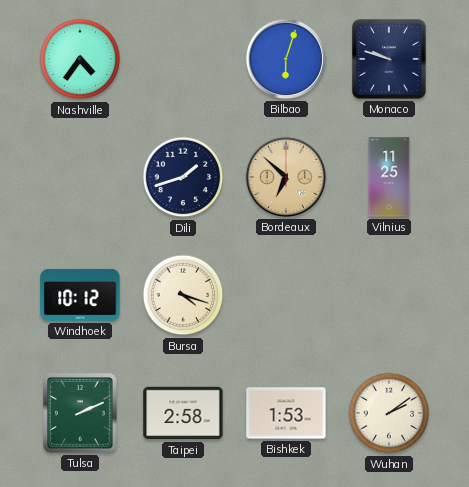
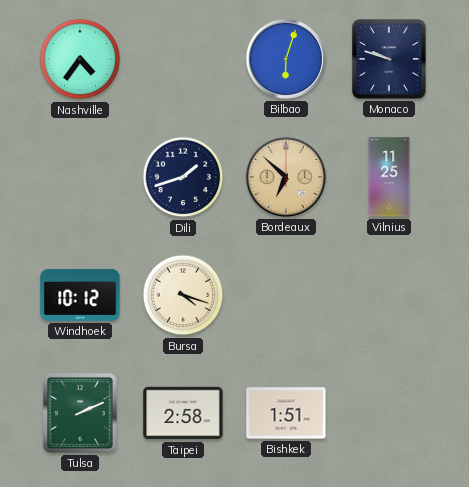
Bishkek: 1:53 -> 1:51
Wuhan: 2:09 -> none
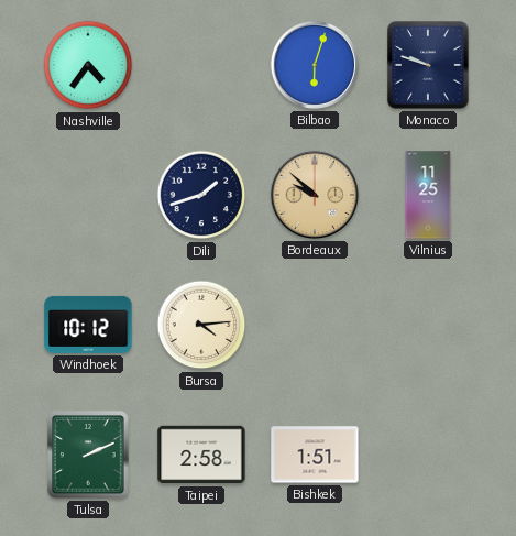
Bordeaux: 6:52 -> 9:52
Bursa: 4:18 -> 4:14
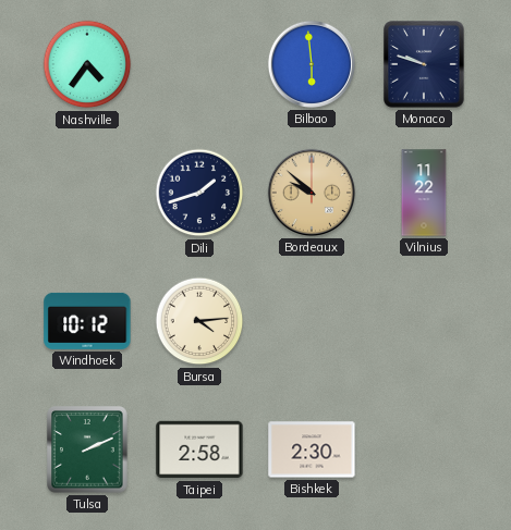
Bilbao: 6:03 -> 5:59
Vilnius: 11:25 -> 11:22
Bishkek: 1:51 -> 2:30
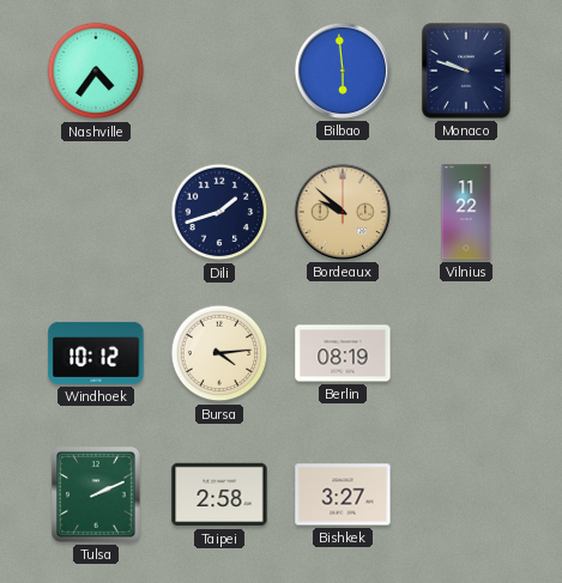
Berlin: none -> 08:19
Bishkek: 2:30 -> 3:27
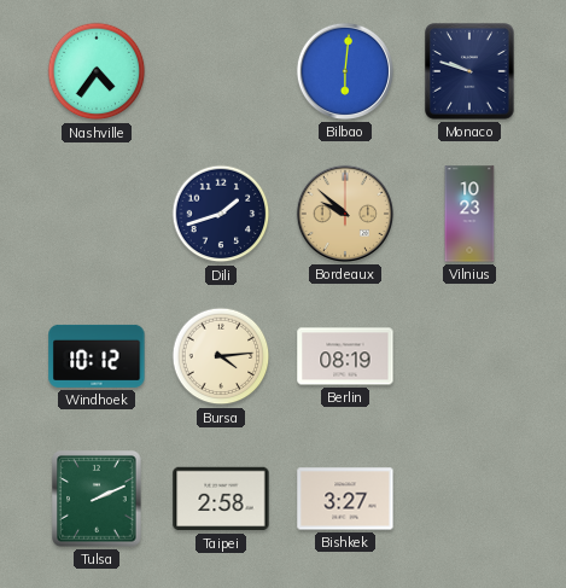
Bilbao: 5:59 -> 6:01
Vilnius: 11:22 -> 10:23
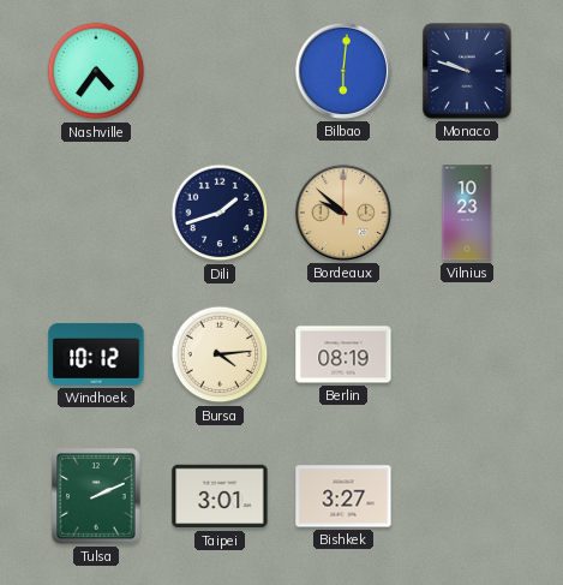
Taipei: 2:58 -> 3:01
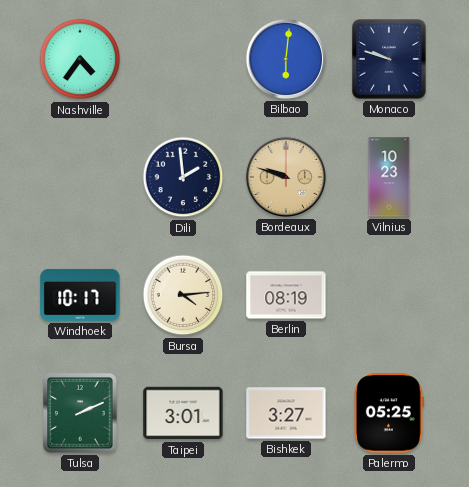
Dili: 1:42 -> 1:59
Bordeaux: 9:52 -> 9:48
Windhoek: 10:12 -> 10:17
Palermo: none -> 05:25
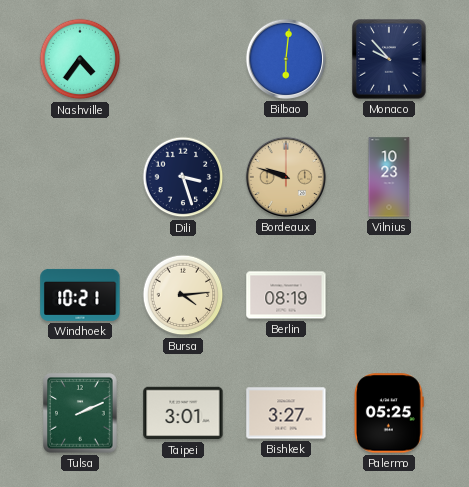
Monaco: 9:48 -> 9:53
Dili: 1:59 -> 3:27
Windhoek: 10:17 -> 10:21
